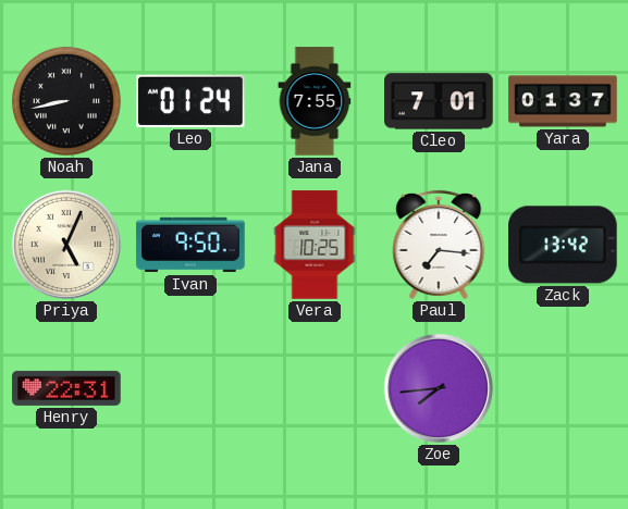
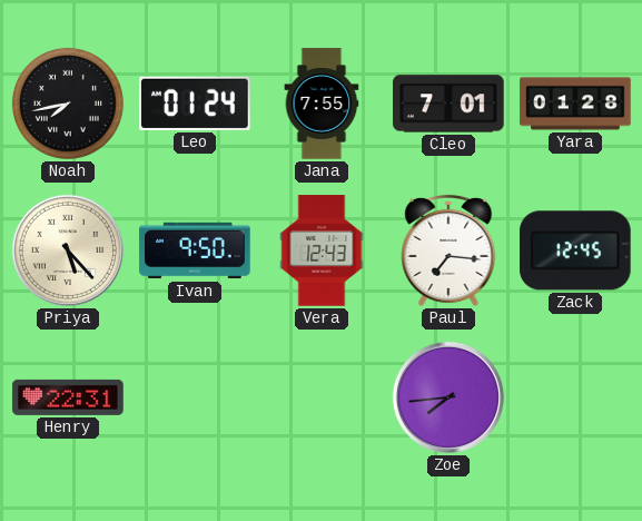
Noah: 8:43 -> 7:43
Yara: 01:37 -> 01:28
Priya: 5:04 -> 5:23
Vera: 10:25 -> 12:43
Zack: 13:42 -> 12:45
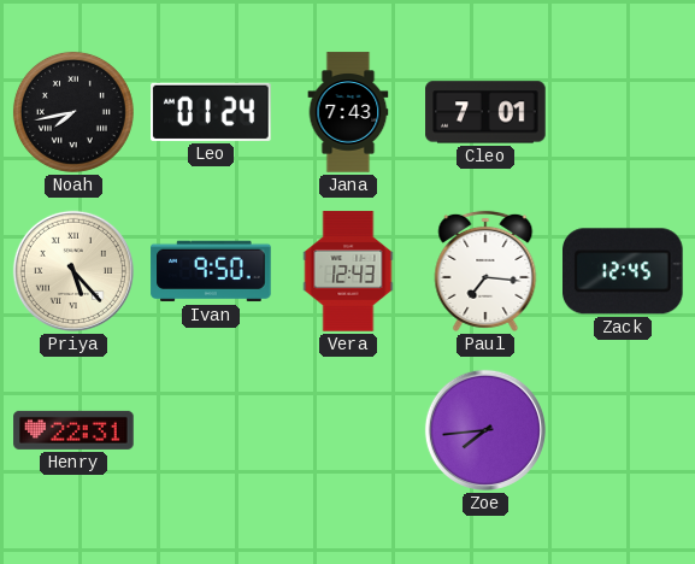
Jana: 7:55 -> 7:43
Yara: 01:28 -> none
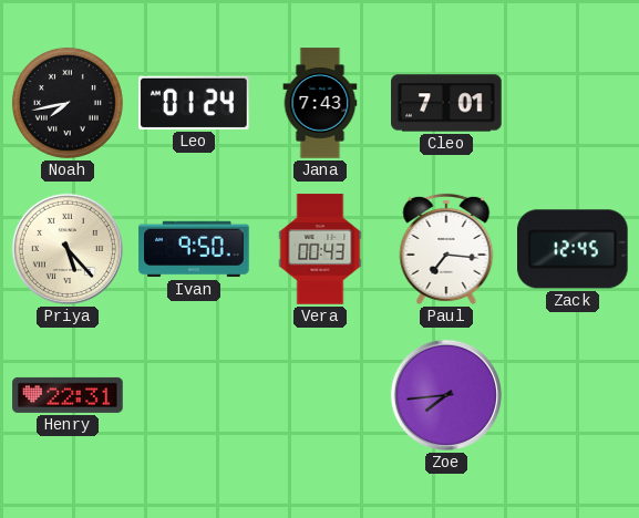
Vera: 12:43 -> 00:43
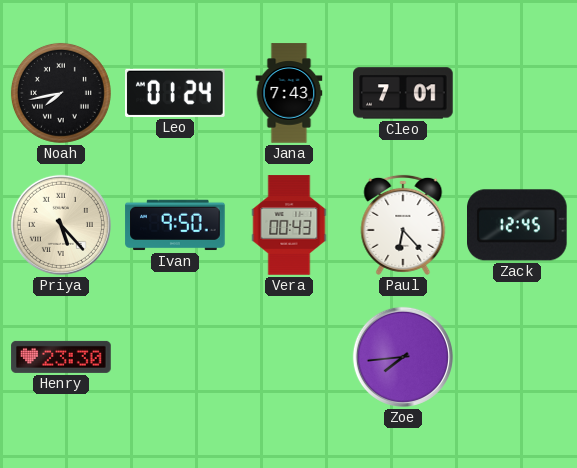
Paul: 7:16 -> 6:23
Henry: 22:31 -> 23:30
